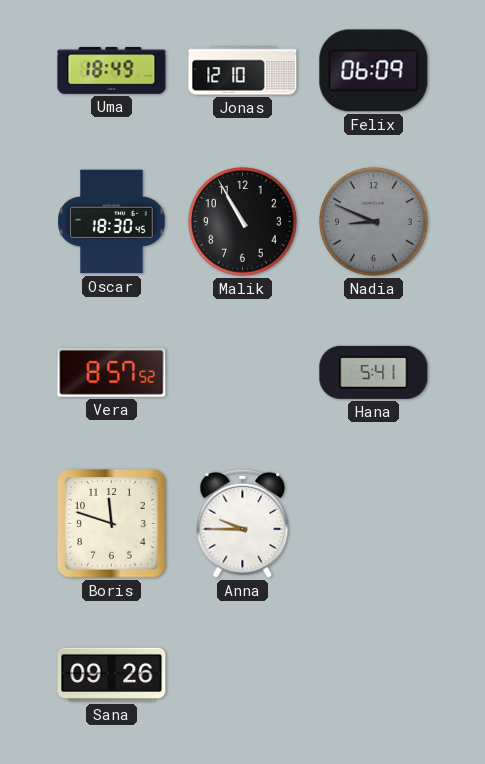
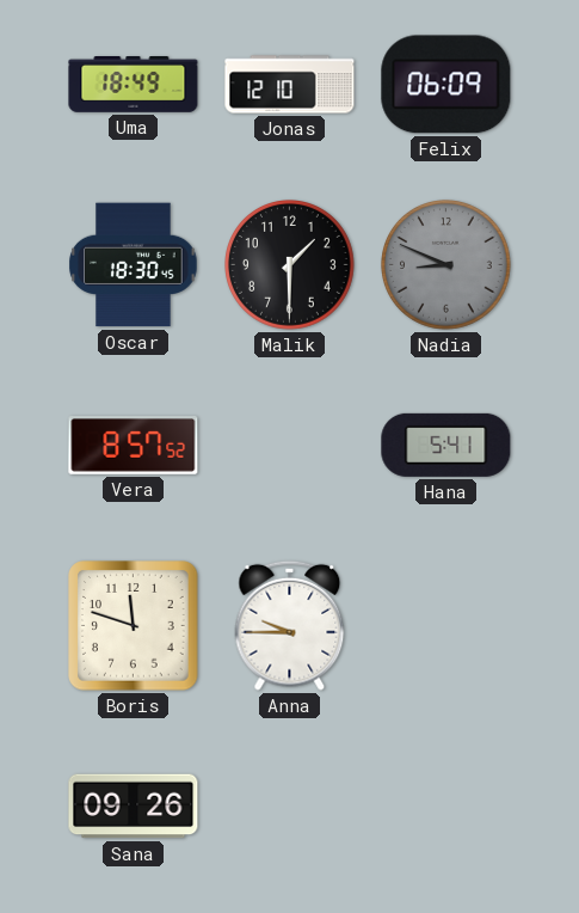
Malik: 10:55 -> 1:30
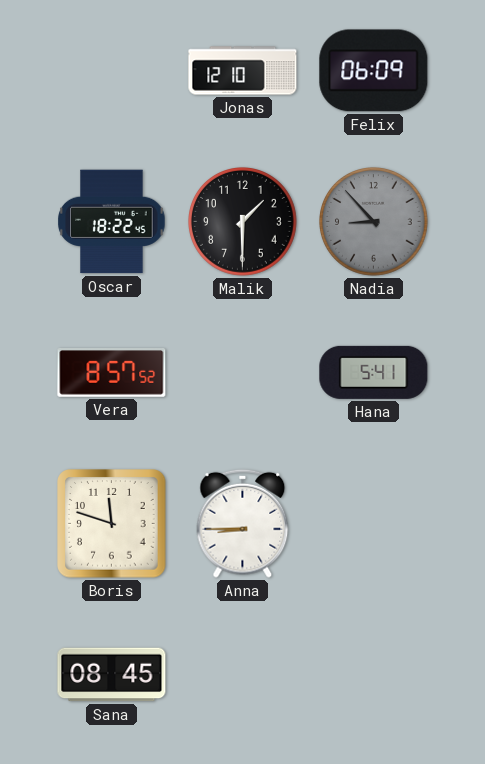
Uma: 18:49 -> none
Oscar: 18:30 -> 18:22
Nadia: 8:49 -> 8:53
Anna: 9:45 -> 8:45
Sana: 09:26 -> 08:45
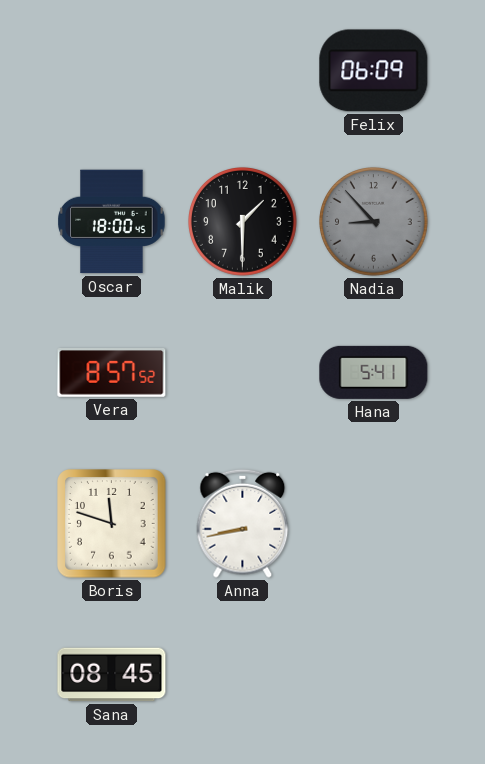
Jonas: 12:10 -> none
Oscar: 18:22 -> 18:00
Anna: 8:45 -> 8:43
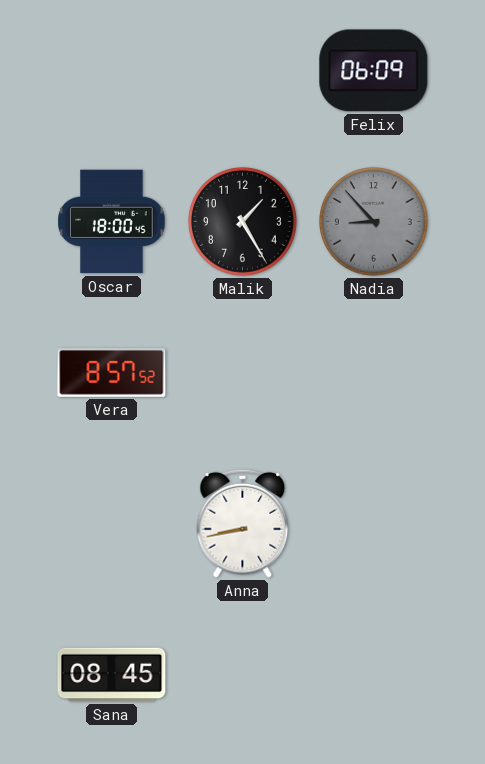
Malik: 1:30 -> 1:25
Hana: 5:41 -> none
Boris: 11:48 -> none
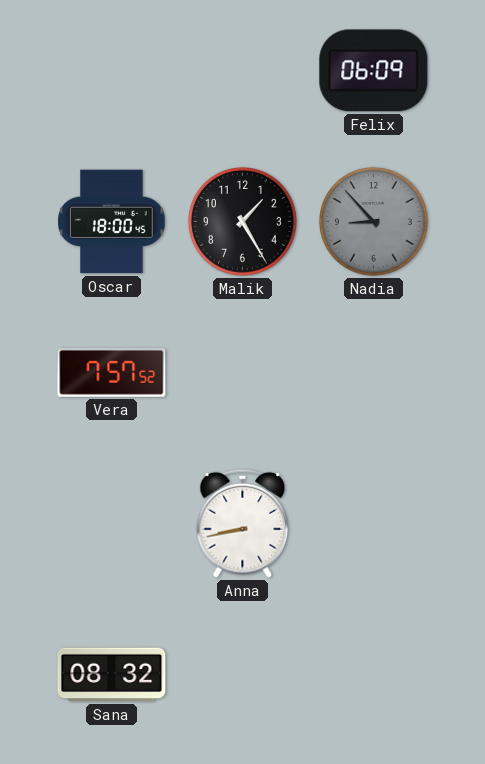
Vera: 8:57 -> 7:57
Sana: 08:45 -> 08:32
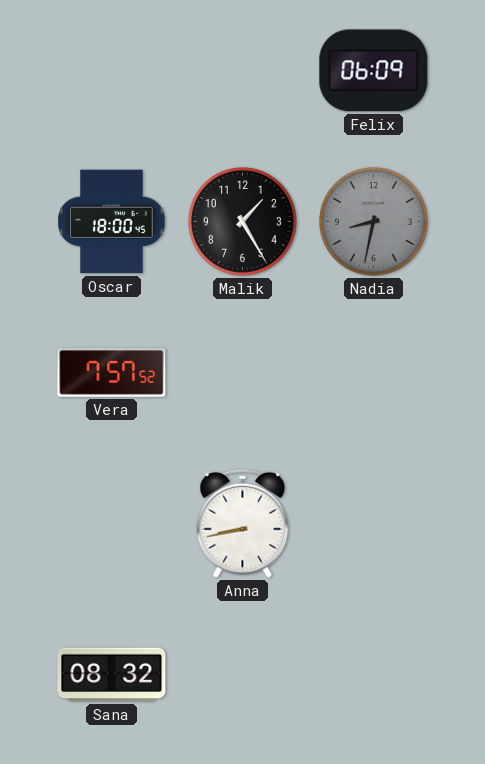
Nadia: 8:53 -> 8:32
